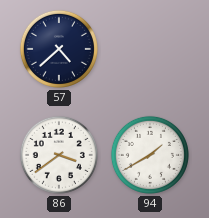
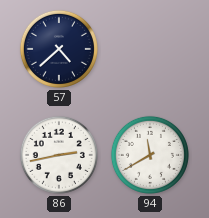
86: 3:39 -> 2:43
94: 1:40 -> 11:40
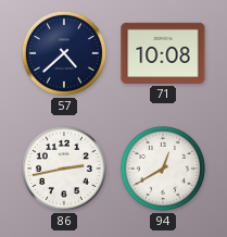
71: none -> 10:08
94: 11:40 -> 12:40
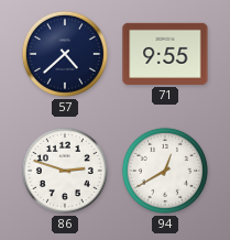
71: 10:08 -> 9:55
86: 2:43 -> 2:48
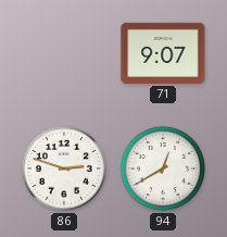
57: 4:38 -> none
71: 9:55 -> 9:07
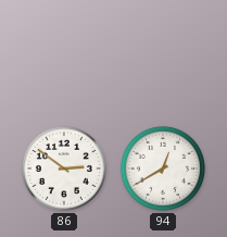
71: 9:07 -> none
86: 2:48 -> 2:51
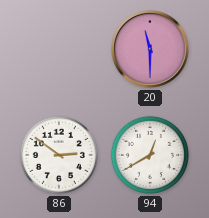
20: none -> 11:30
